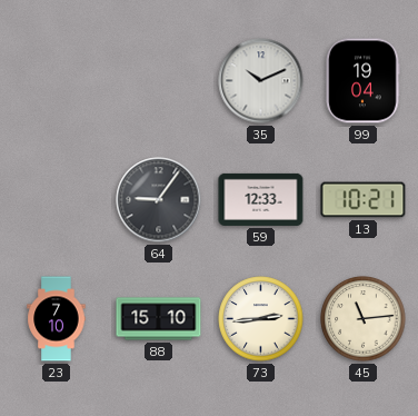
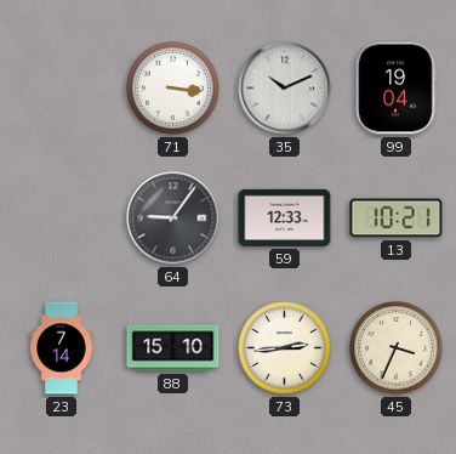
71: none -> 3:16
23: 7:10 -> 7:14
45: 11:14 -> 3:34
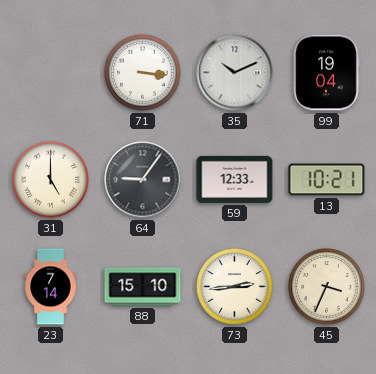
31: none -> 5:00
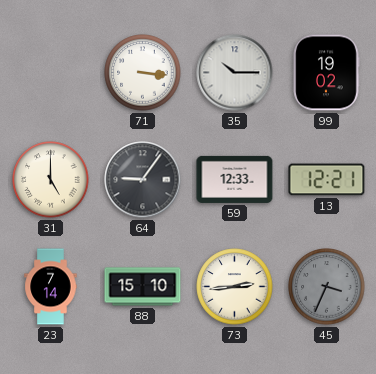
35: 10:11 -> 10:15
99: 19:04 -> 19:02
13: 10:21 -> 12:21
45 dial: cream -> grey
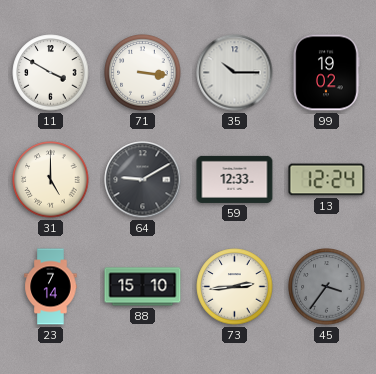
11: none -> 3:50
64: 9:06 -> 9:10
13: 12:21 -> 12:24
45: 3:34 -> 3:36
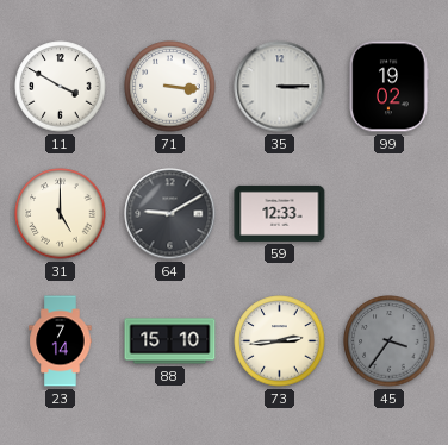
35: 10:15 -> 3:15
13: 12:24 -> none
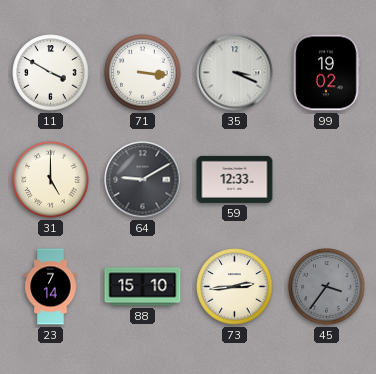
35: 3:15 -> 3:19
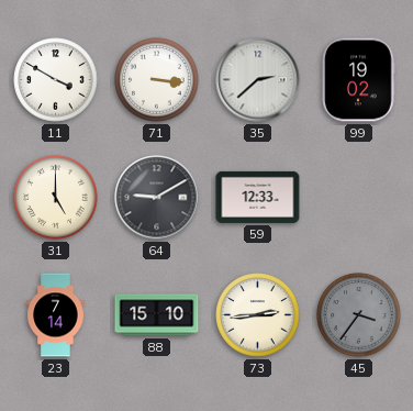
35: 3:19 -> 2:38
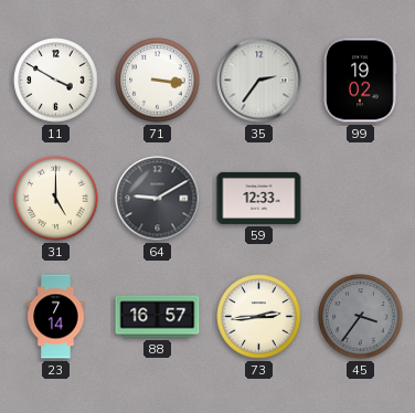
35: 2:38 -> 2:36
88: 15:10 -> 16:57
